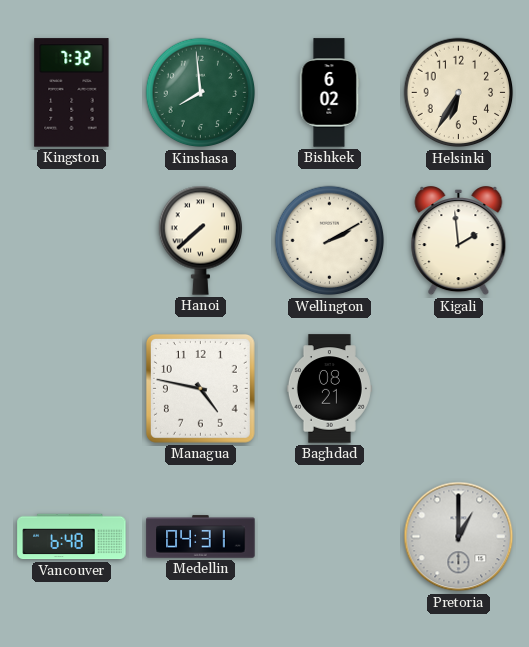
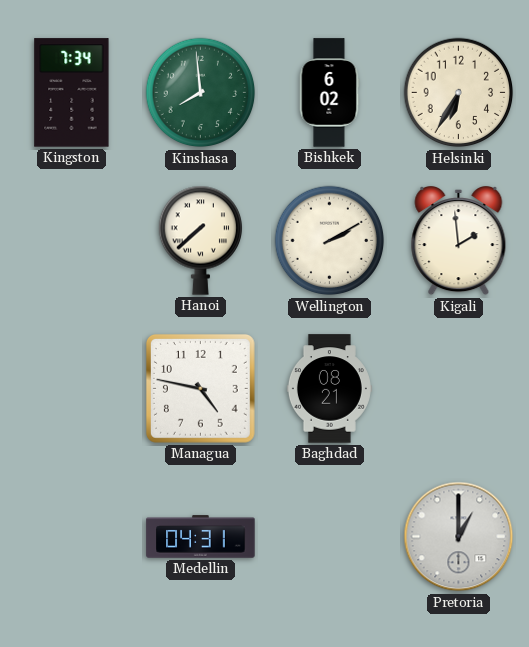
Kingston: 7:32 -> 7:34
Vancouver: 6:48 -> none
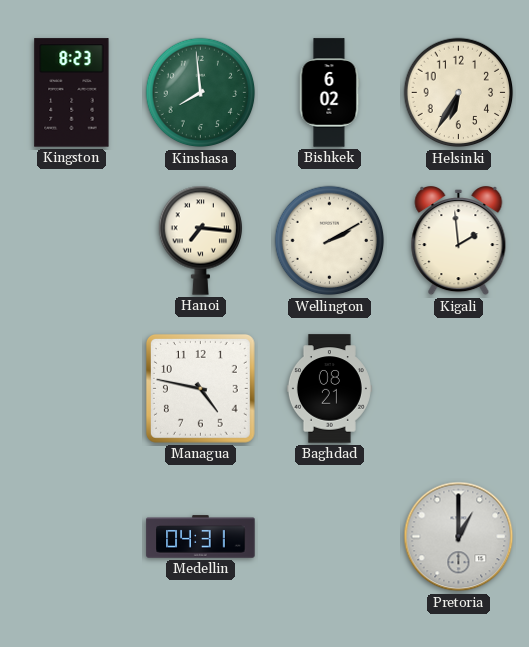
Kingston: 7:34 -> 8:23
Hanoi: 7:38 -> 7:16
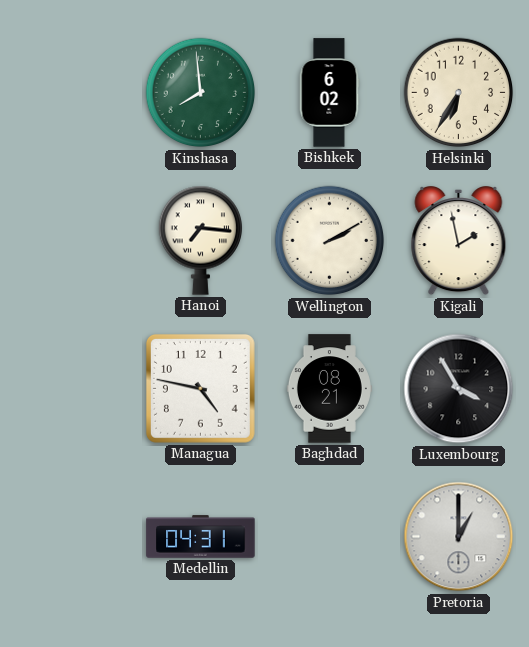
Kingston: 8:23 -> none
Kigali: 1:59 -> 1:58
Luxembourg: none -> 3:55
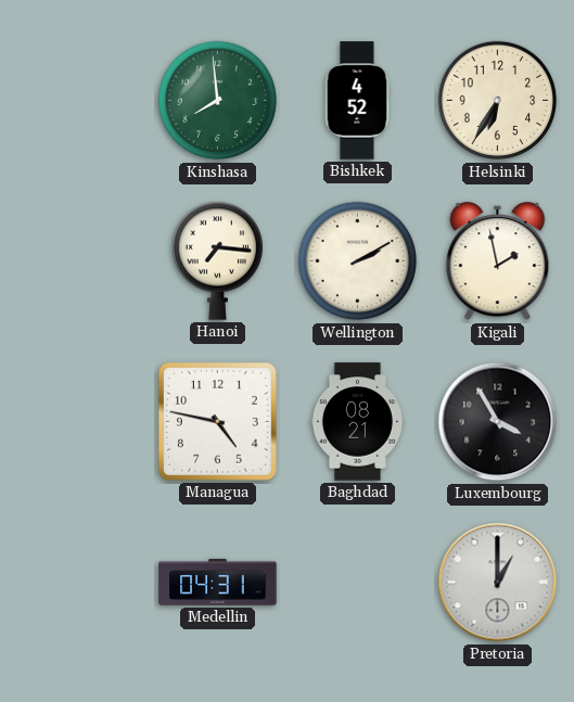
Bishkek: 6:02 -> 4:52
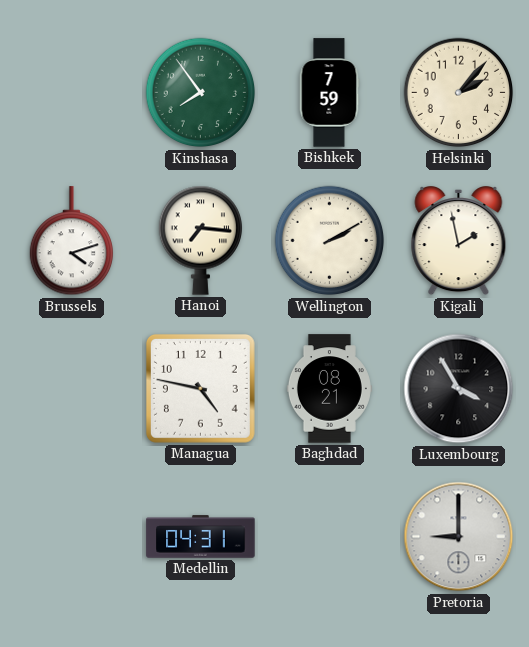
Kinshasa: 7:59 -> 7:54
Bishkek: 4:52 -> 7:59
Helsinki: 6:35 -> 2:07
Brussels: none -> 4:12
Pretoria: 1:00 -> 9:00
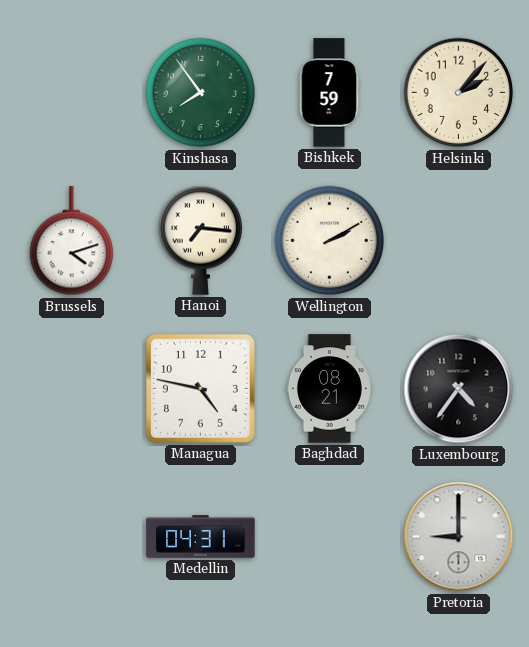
Kigali: 1:58 -> none
Luxembourg: 3:55 -> 4:36
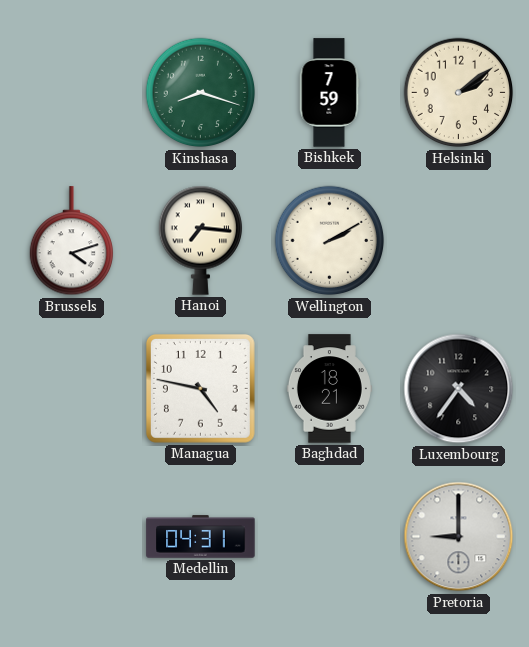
Kinshasa: 7:54 -> 8:18
Helsinki: 2:07 -> 2:09
Baghdad: 08:21 -> 18:21
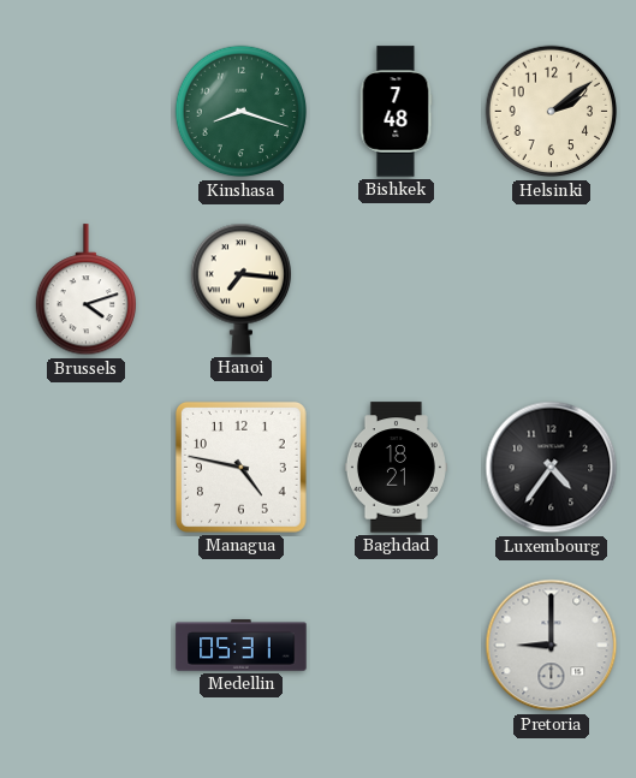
Bishkek: 7:59 -> 7:48
Wellington: 2:10 -> none
Medellin: 04:31 -> 05:31
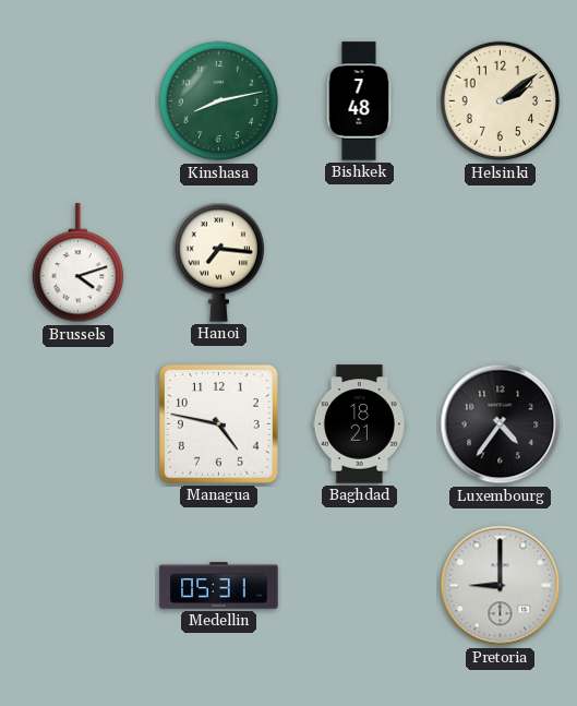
Kinshasa: 8:18 -> 8:13
